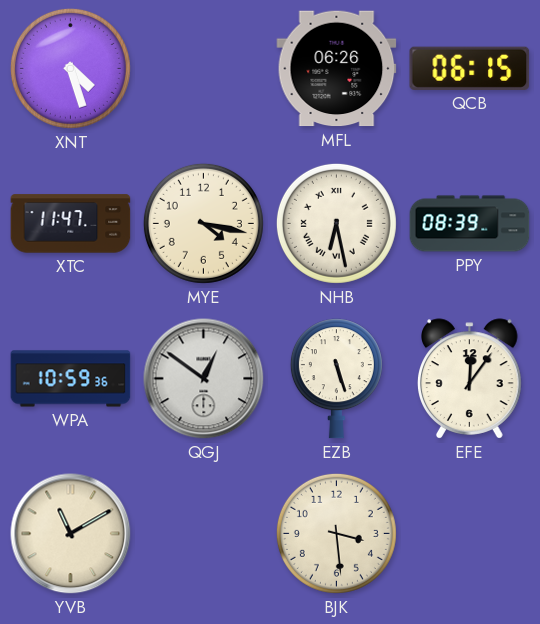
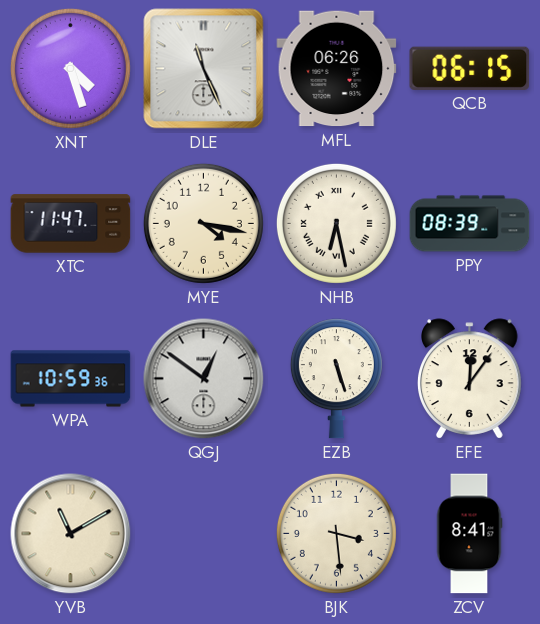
DLE: none -> 11:26
ZCV: none -> 8:41
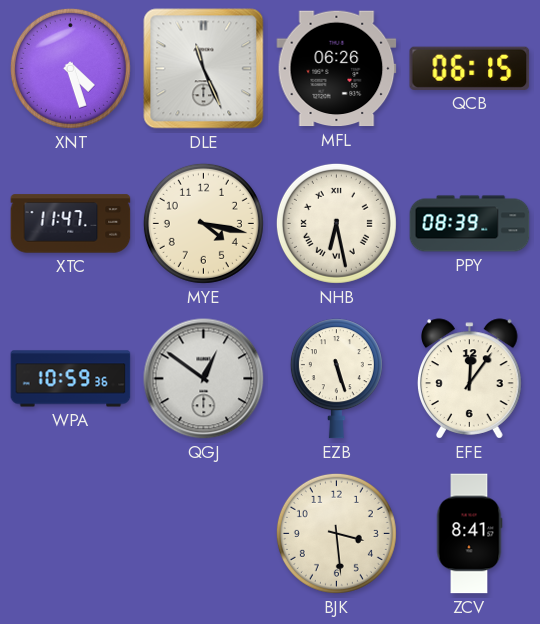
YVB: 11:10 -> none
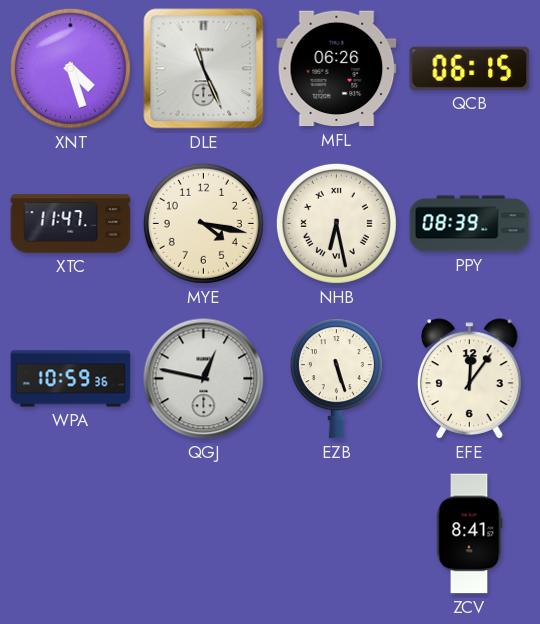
QGJ: 12:51 -> 12:47
BJK: 3:29 -> none
